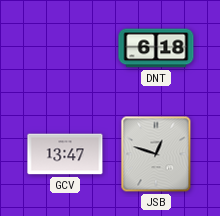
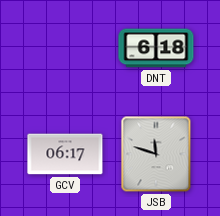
GCV: 13:47 -> 06:17
JSB: 12:48 -> 11:48
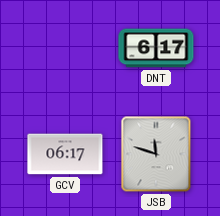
DNT: 6:18 -> 6:17
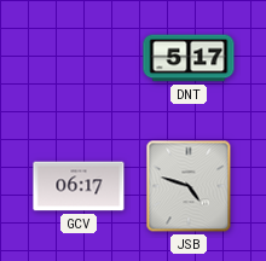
DNT: 6:17 -> 5:17
JSB: 11:48 -> 4:48
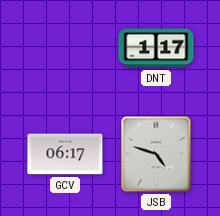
DNT: 5:17 -> 1:17
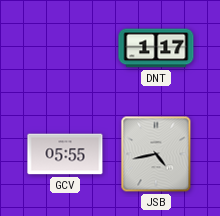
GCV: 06:17 -> 05:55
JSB: 4:48 -> 4:43
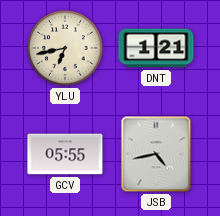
YLU: none -> 6:43
DNT: 1:17 -> 1:21
